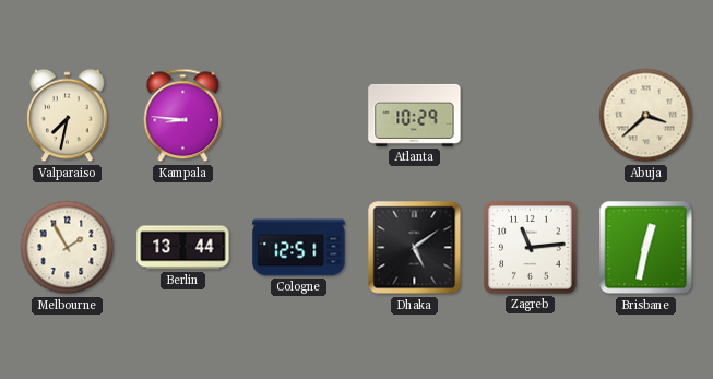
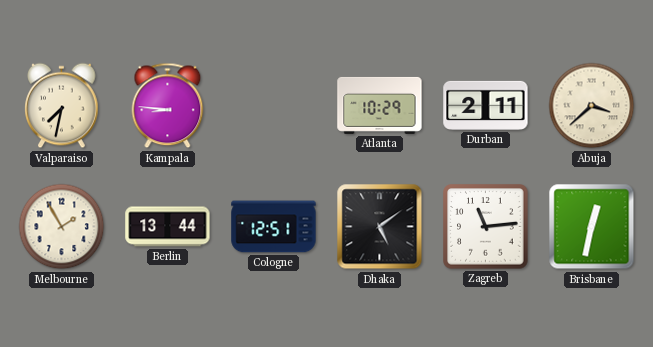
Durban: none -> 2:11
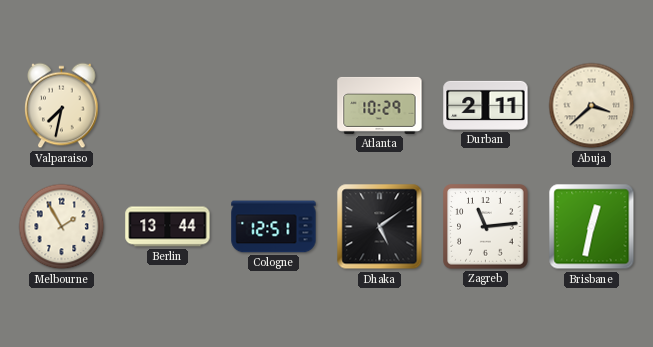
Kampala: 8:46 -> none
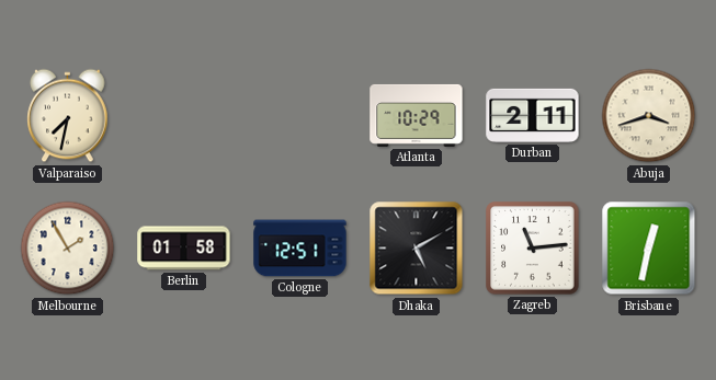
Abuja: 3:38 -> 3:42
Berlin: 13:44 -> 01:58
Dhaka: 5:09 -> 5:10
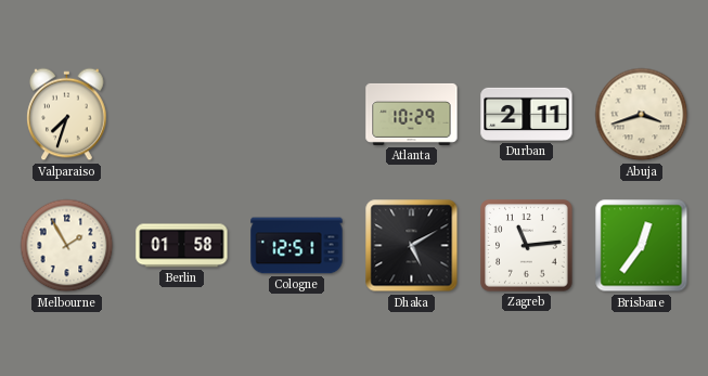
Valparaiso: 7:32 -> 7:33
Brisbane: 12:32 -> 12:36
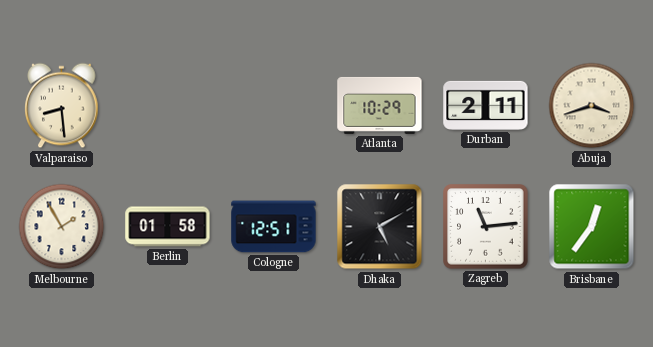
Valparaiso: 7:33 -> 8:29
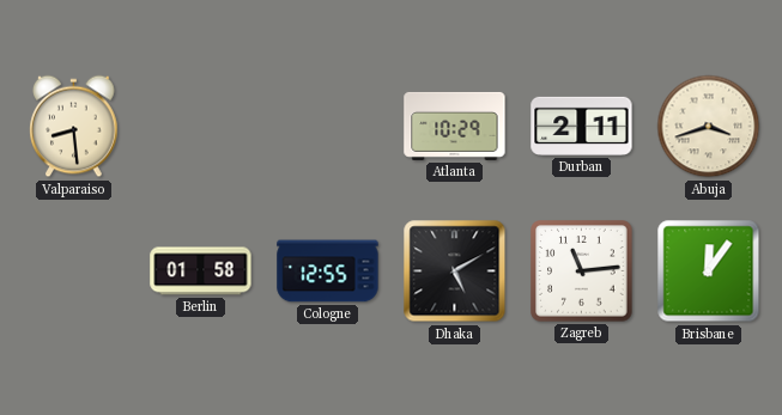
Melbourne: 1:55 -> none
Cologne: 12:51 -> 12:55
Brisbane: 12:36 -> 12:06
